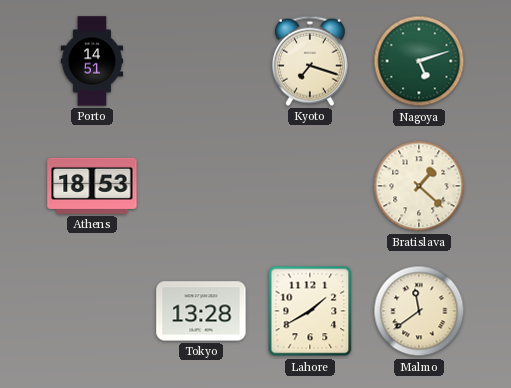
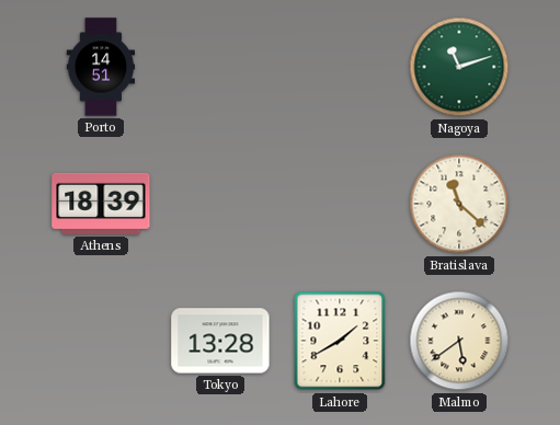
Kyoto: 7:18 -> none
Nagoya: 5:12 -> 11:12
Athens: 18:53 -> 18:39
Bratislava: 1:22 -> 11:22
Malmo: 11:39 -> 5:39
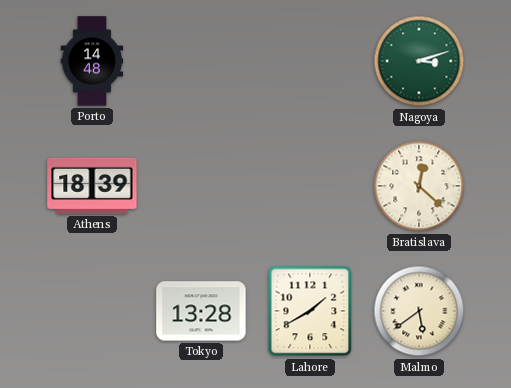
Porto: 14:51 -> 14:48
Nagoya: 11:12 -> 3:12
Bratislava: 11:22 -> 12:22
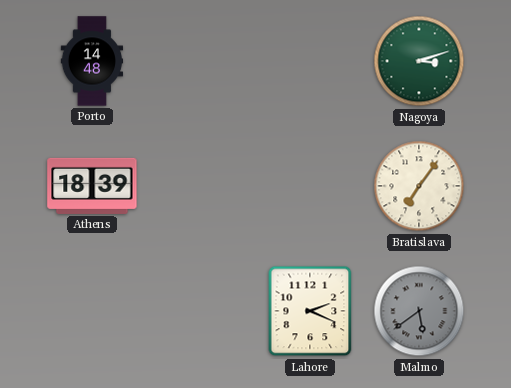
Bratislava: 12:22 -> 7:06
Tokyo: 13:28 -> none
Lahore: 1:40 -> 2:19
Malmo dial: cream -> grey
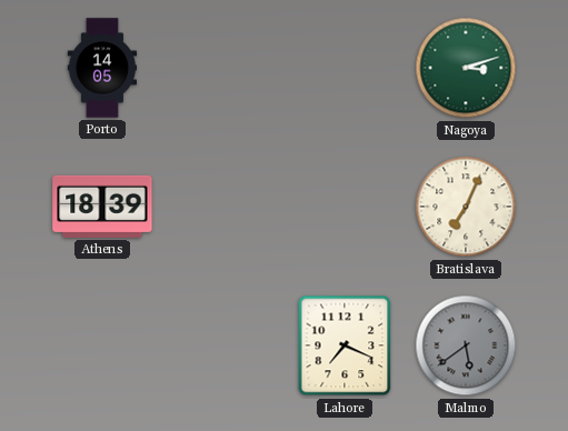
Porto: 14:48 -> 14:05
Bratislava: 7:06 -> 7:04
Lahore: 2:19 -> 7:19
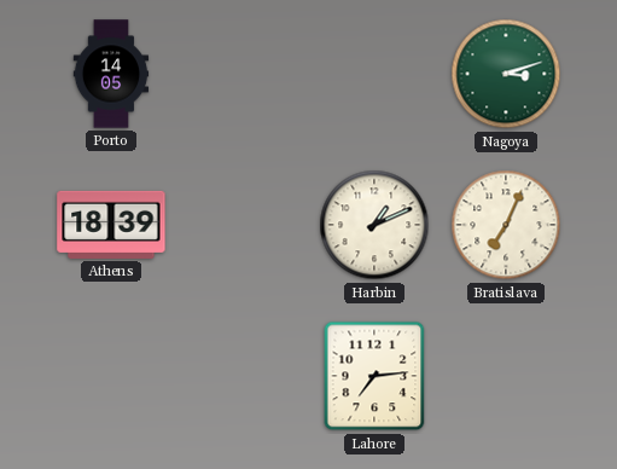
Harbin: none -> 1:11
Lahore: 7:19 -> 7:14
Malmo: 5:39 -> none
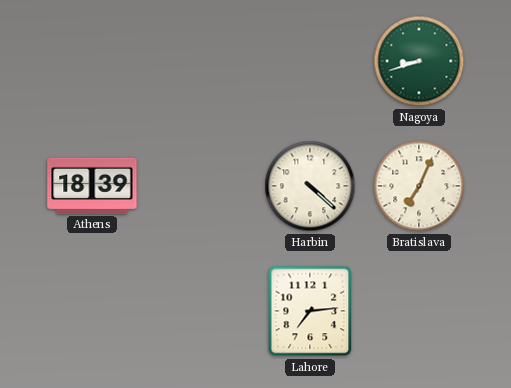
Porto: 14:05 -> none
Nagoya: 3:12 -> 8:42
Harbin: 1:11 -> 4:22
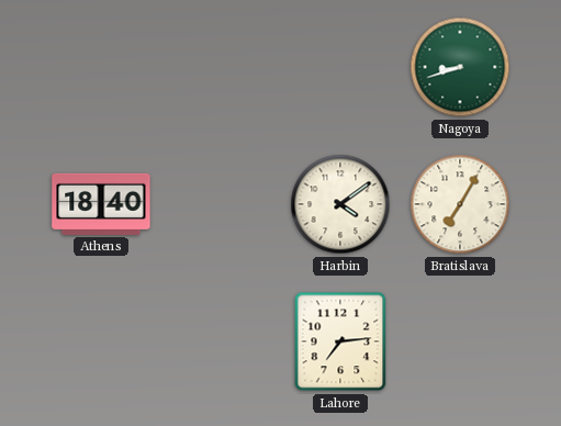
Athens: 18:39 -> 18:40
Harbin: 4:22 -> 4:09
Bratislava: 7:04 -> 7:05
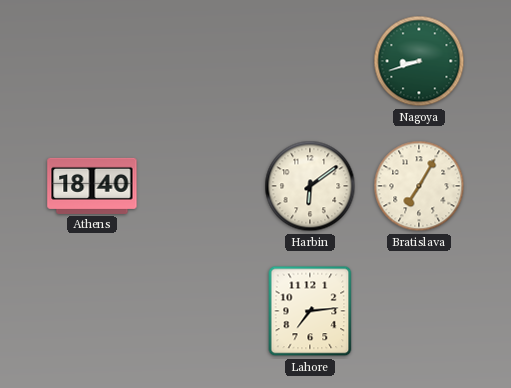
Harbin: 4:09 -> 6:09
